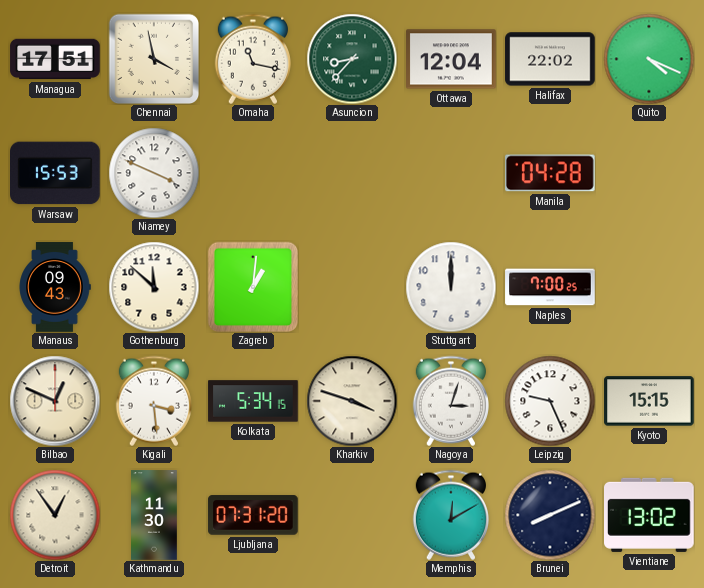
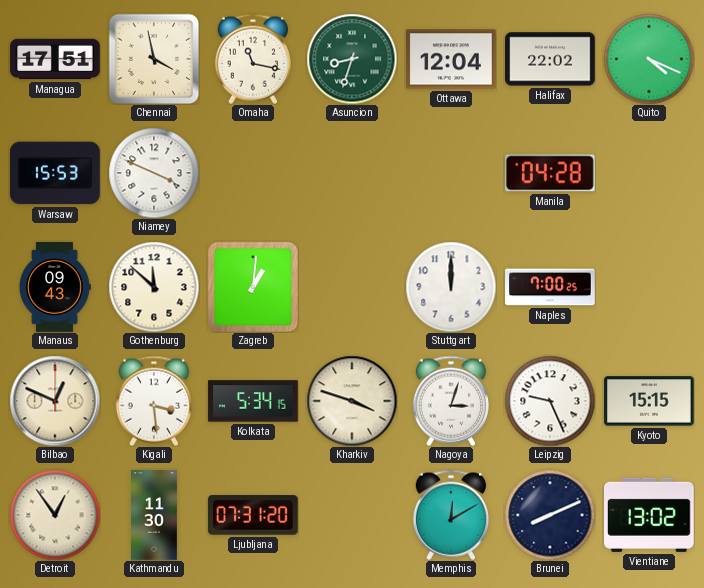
Asuncion: 8:37 -> 8:33
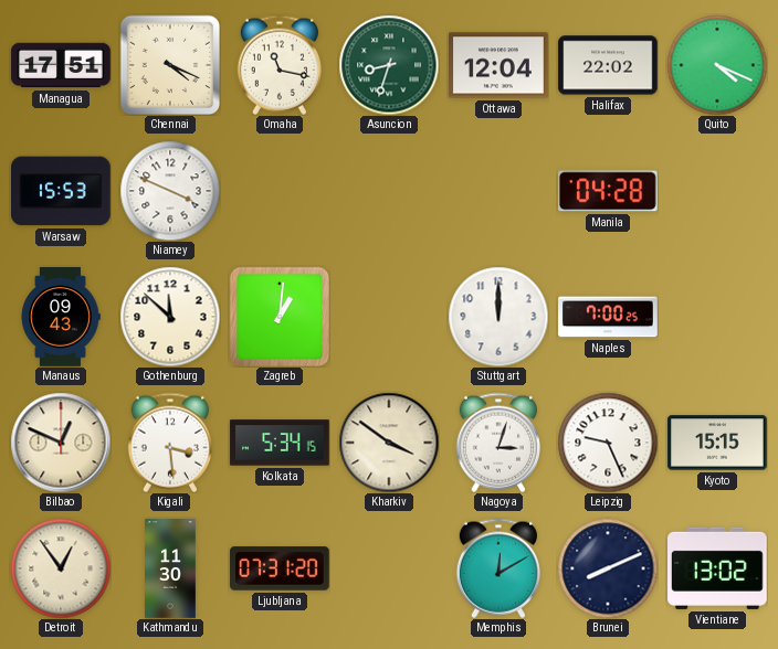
Chennai: 3:58 -> 4:19
Kharkiv: 3:48 -> 3:51
